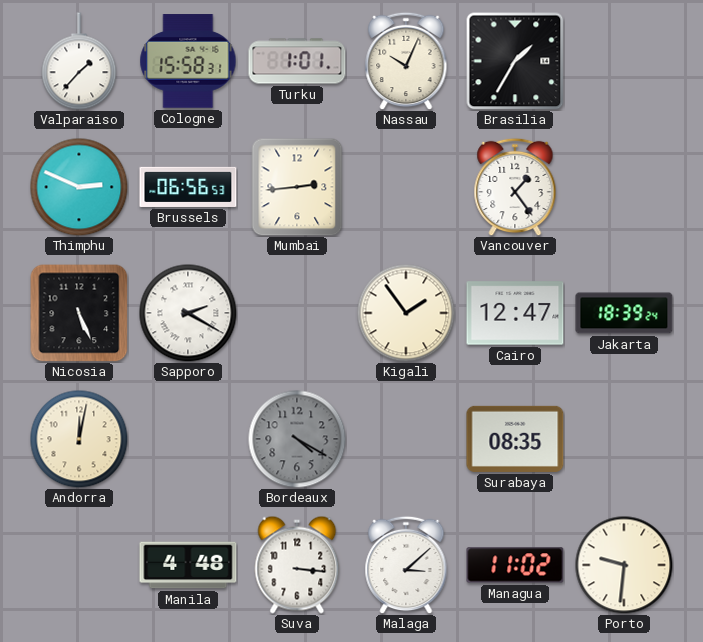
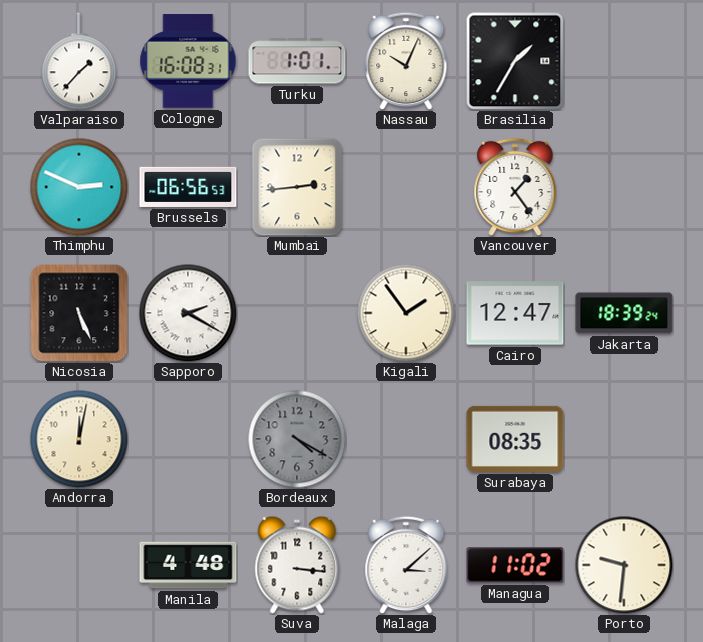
Cologne: 15:58 -> 16:08
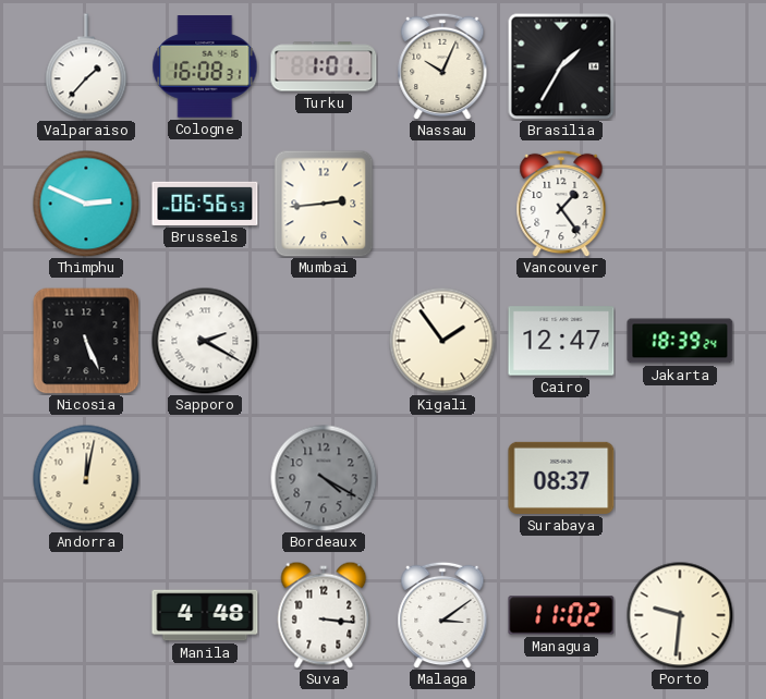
Surabaya: 08:35 -> 08:37
Malaga: 3:08 -> 3:09
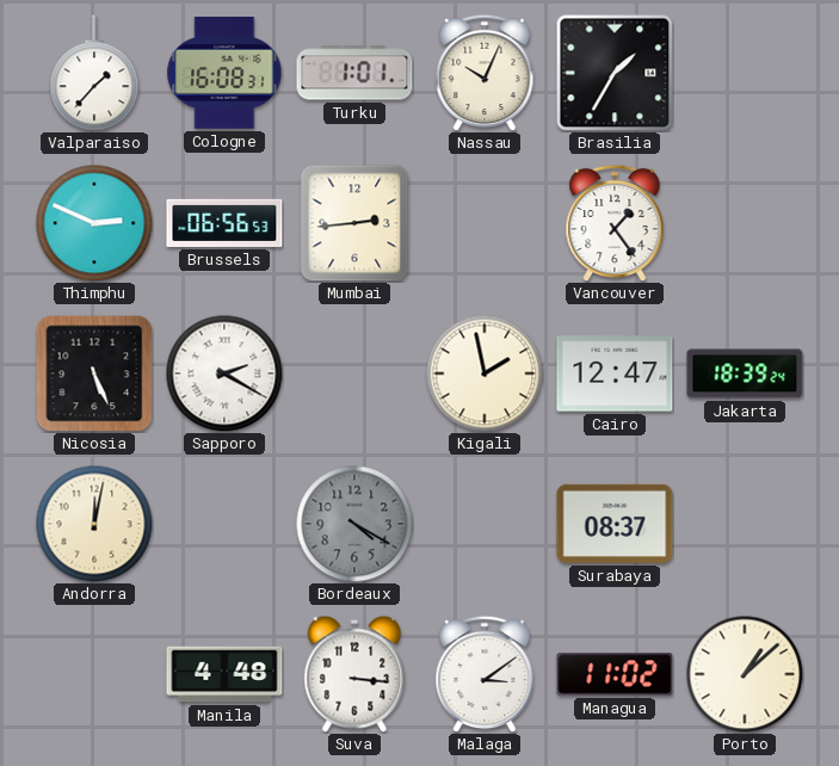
Kigali: 1:54 -> 1:58
Porto: 9:31 -> 1:08
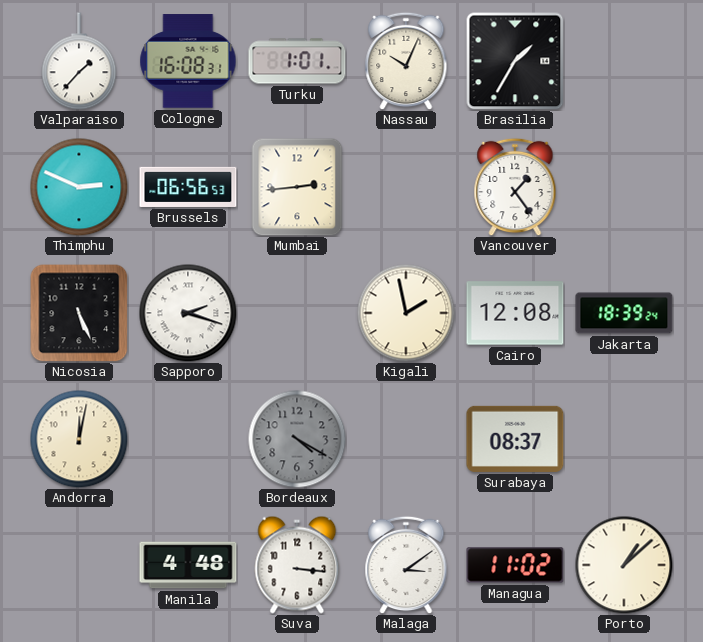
Sapporo: 2:20 -> 2:18
Cairo: 12:47 -> 12:08
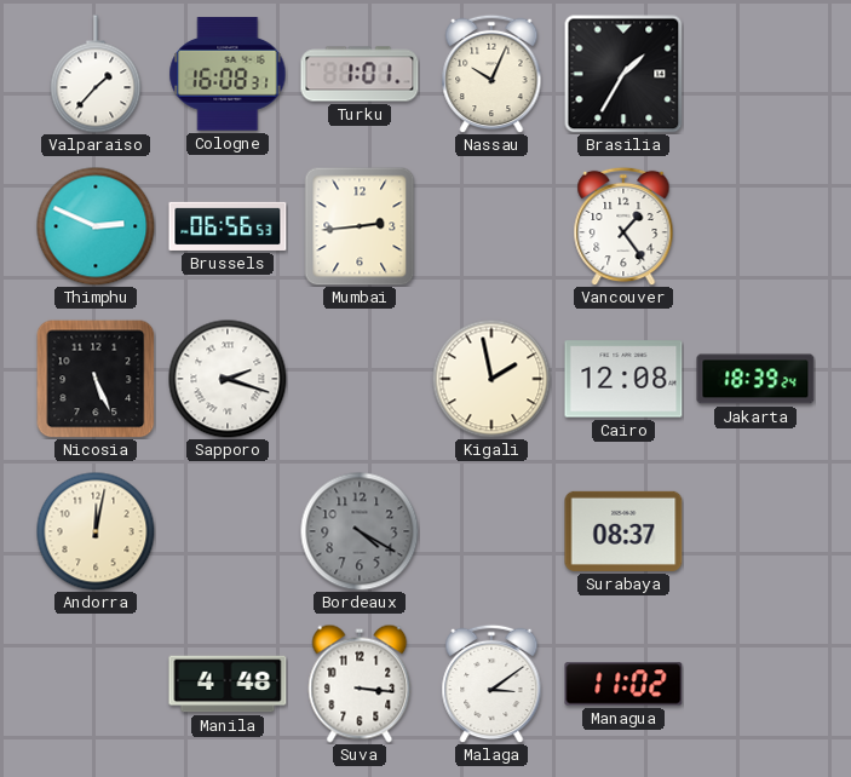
Porto: 1:08 -> none
